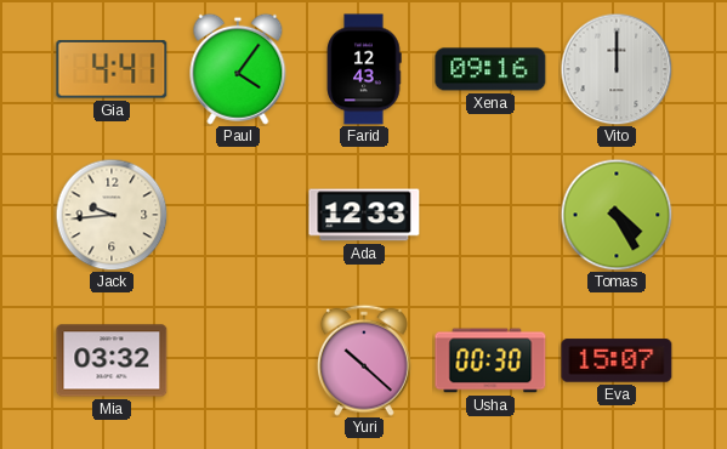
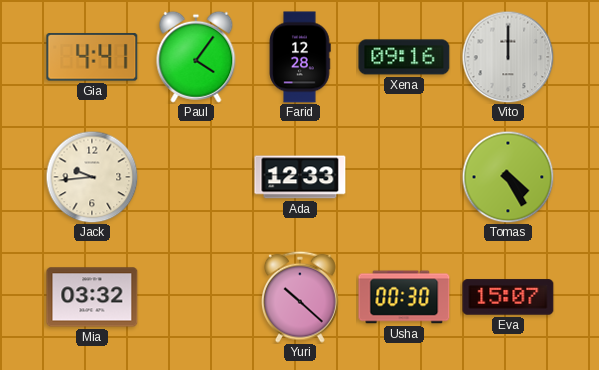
Farid: 12:43 -> 12:28
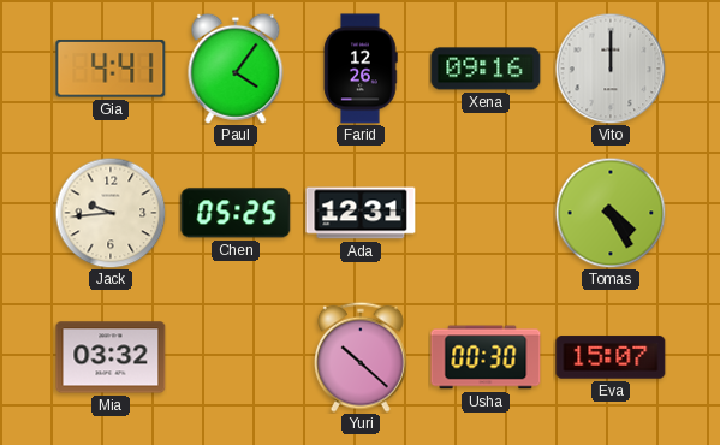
Farid: 12:28 -> 12:26
Chen: none -> 05:25
Ada: 12:33 -> 12:31
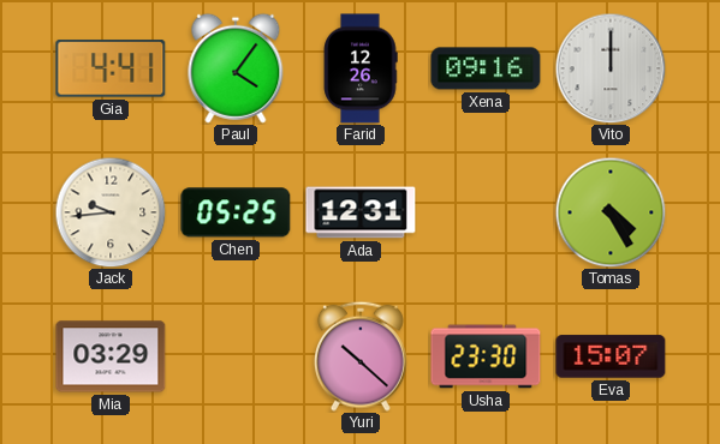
Mia: 03:32 -> 03:29
Usha: 00:30 -> 23:30
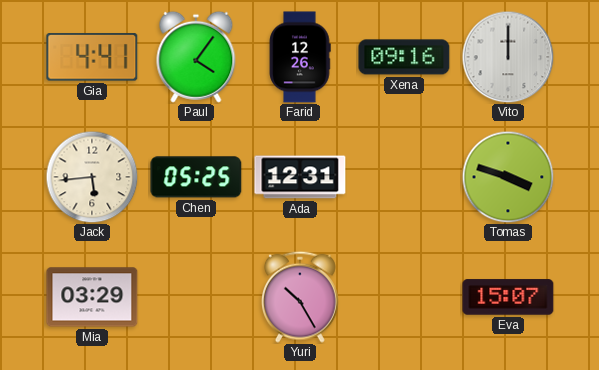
Jack: 9:44 -> 5:44
Tomas: 4:25 -> 3:48
Yuri: 10:22 -> 10:25
Usha: 23:30 -> none
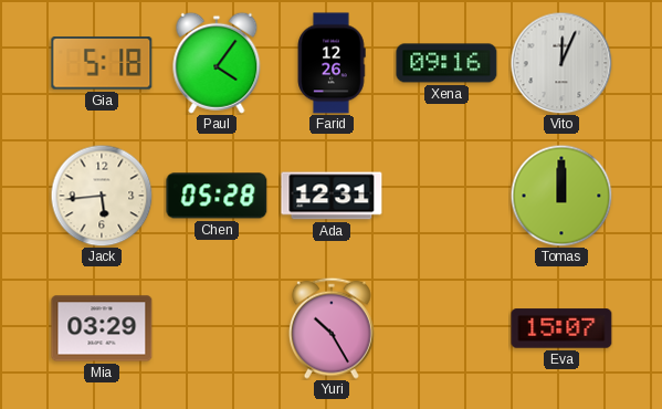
Gia: 4:41 -> 5:18
Vito: 12:00 -> 12:04
Chen: 05:25 -> 05:28
Tomas: 3:48 -> 12:00
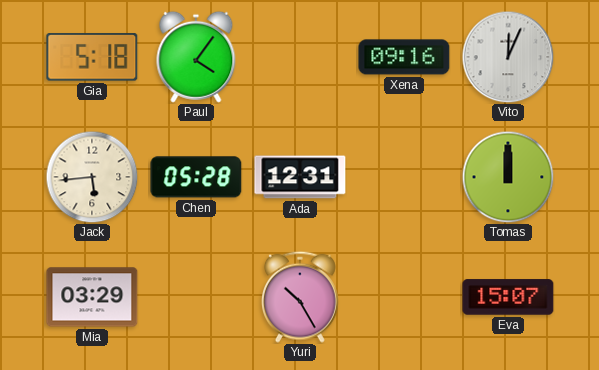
Farid: 12:26 -> none
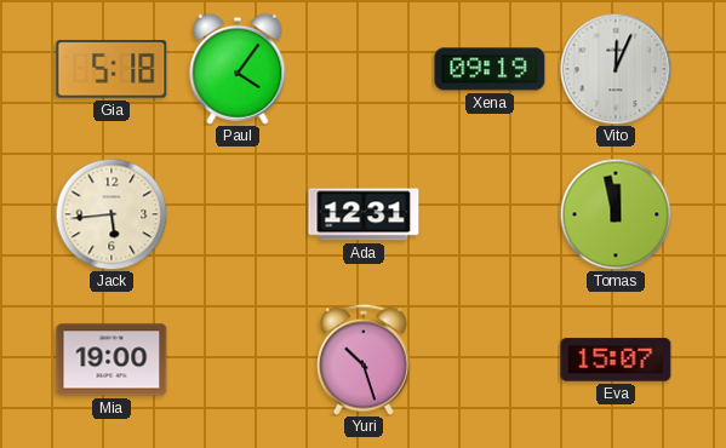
Xena: 09:16 -> 09:19
Chen: 05:28 -> none
Tomas: 12:00 -> 11:58
Mia: 03:29 -> 19:00
Yuri: 10:25 -> 10:27
